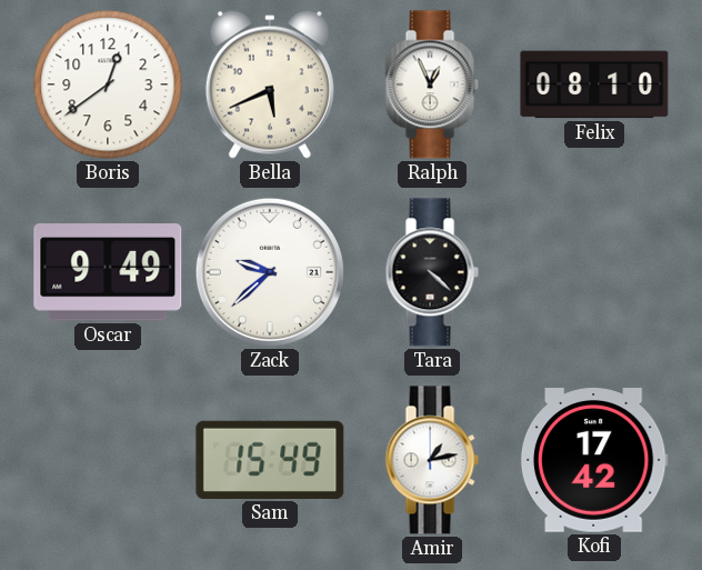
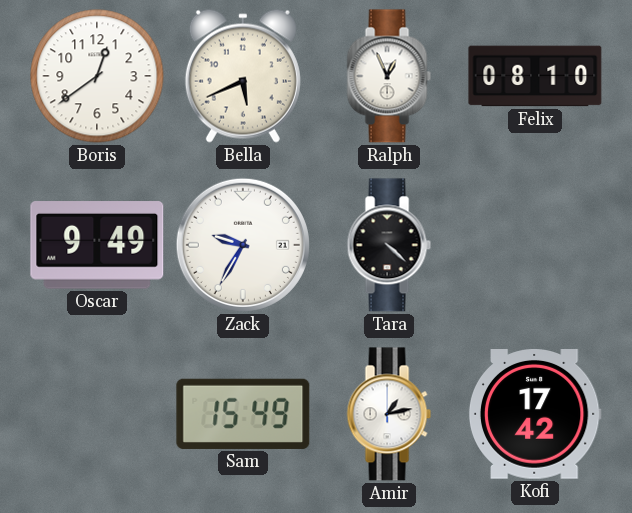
Zack: 9:38 -> 9:35
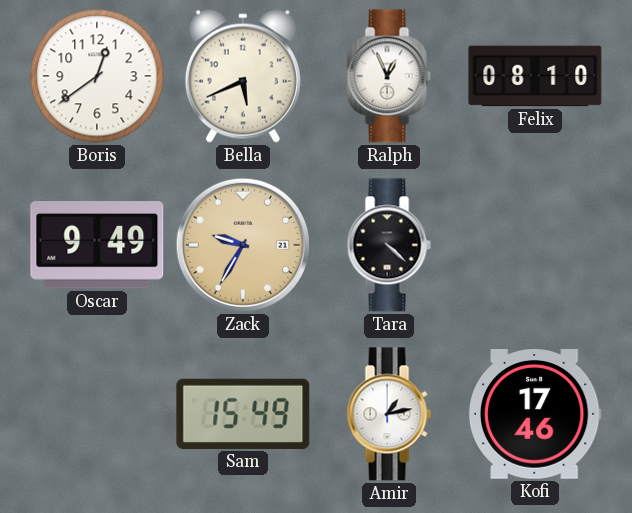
Zack dial: white -> champagne
Kofi: 17:42 -> 17:46
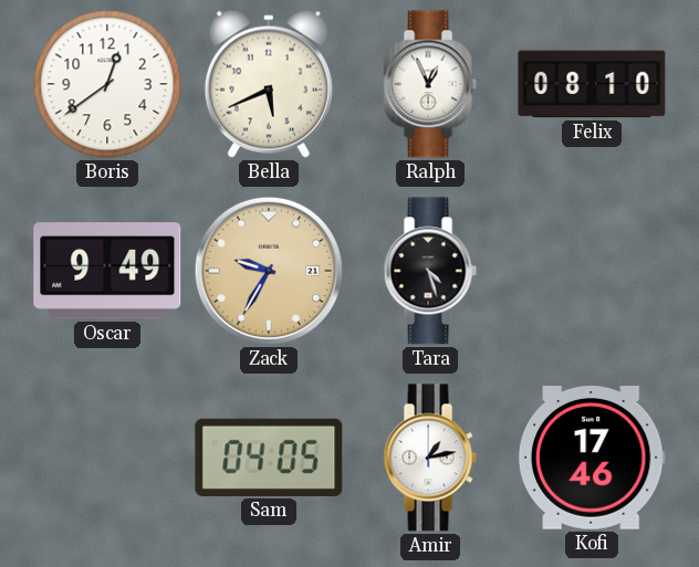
Tara: 4:22 -> 4:27
Sam: 15:49 -> 04:05
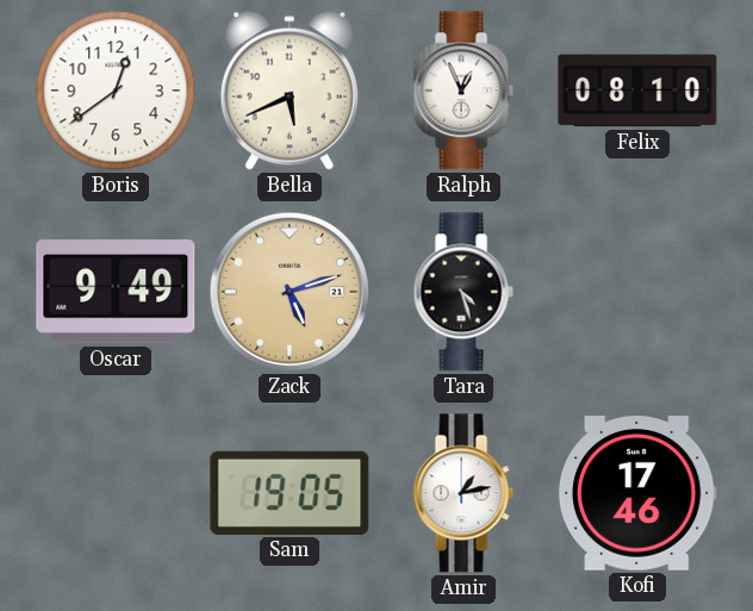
Zack: 9:35 -> 5:12
Sam: 04:05 -> 19:05
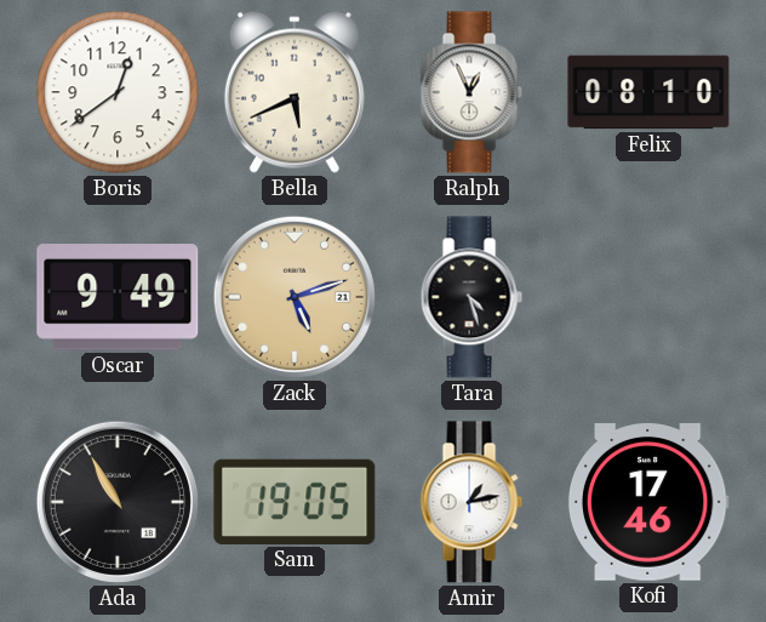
Ada: none -> 10:55
